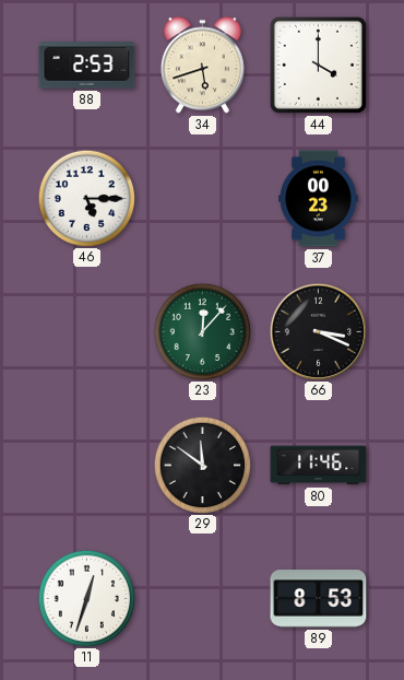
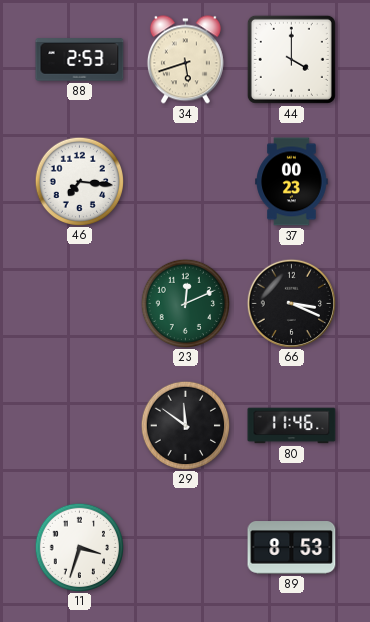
46: 5:15 -> 7:16
23: 12:07 -> 12:11
11: 12:33 -> 3:33
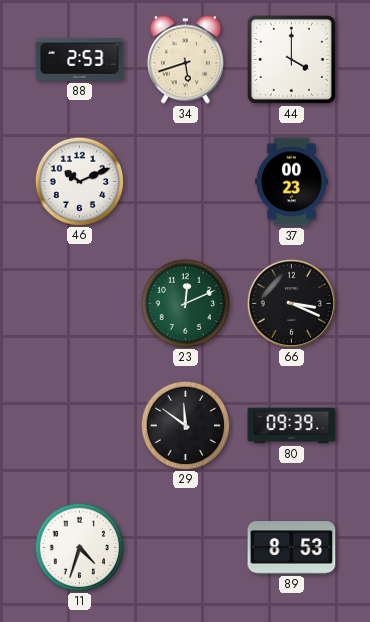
46: 7:16 -> 10:11
80: 11:46 -> 09:39
11: 3:33 -> 4:33
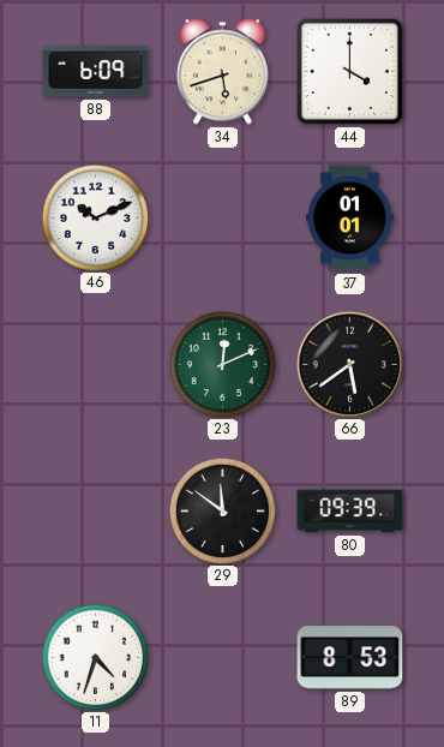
88: 2:53 -> 6:09
37: 00:23 -> 01:01
66: 3:19 -> 5:39
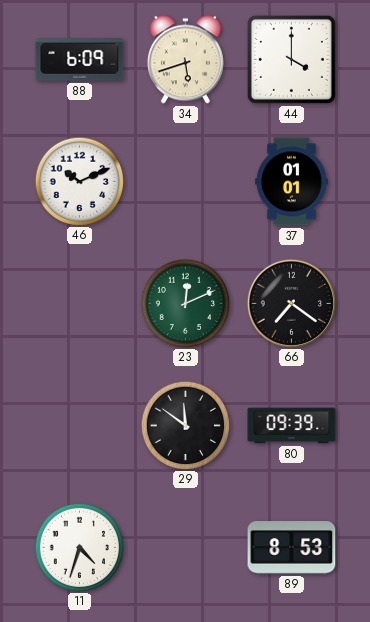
66: 5:39 -> 7:21
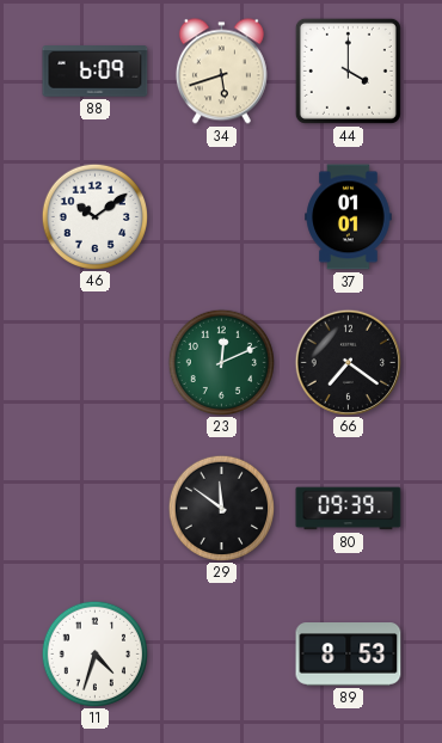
46: 10:11 -> 10:09
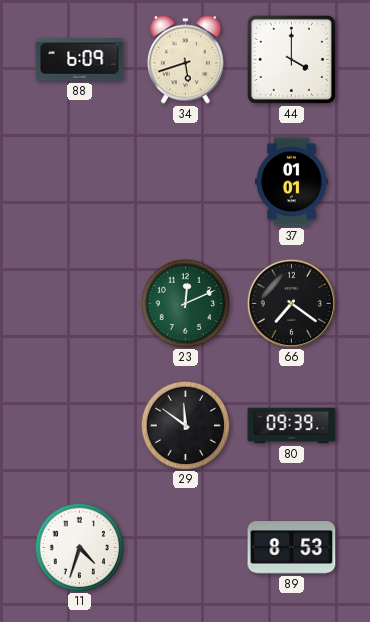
46: 10:09 -> none
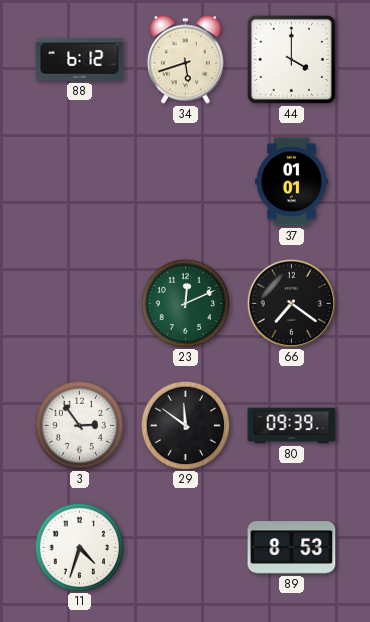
88: 6:09 -> 6:12
3: none -> 2:54
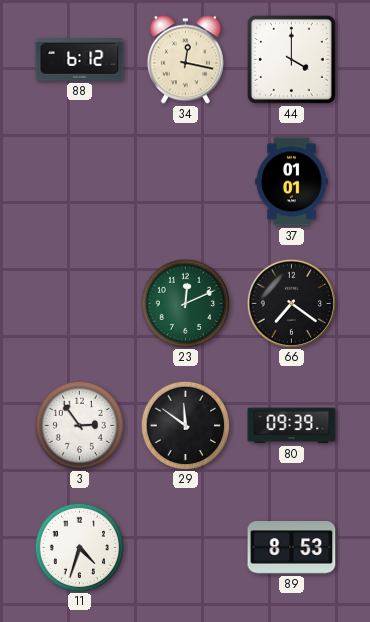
34: 5:42 -> 12:17
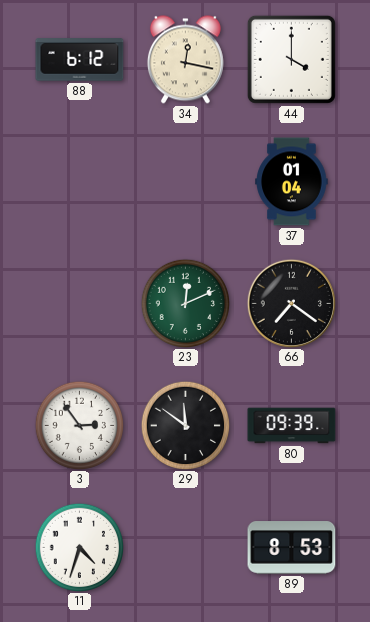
37: 01:01 -> 01:04
